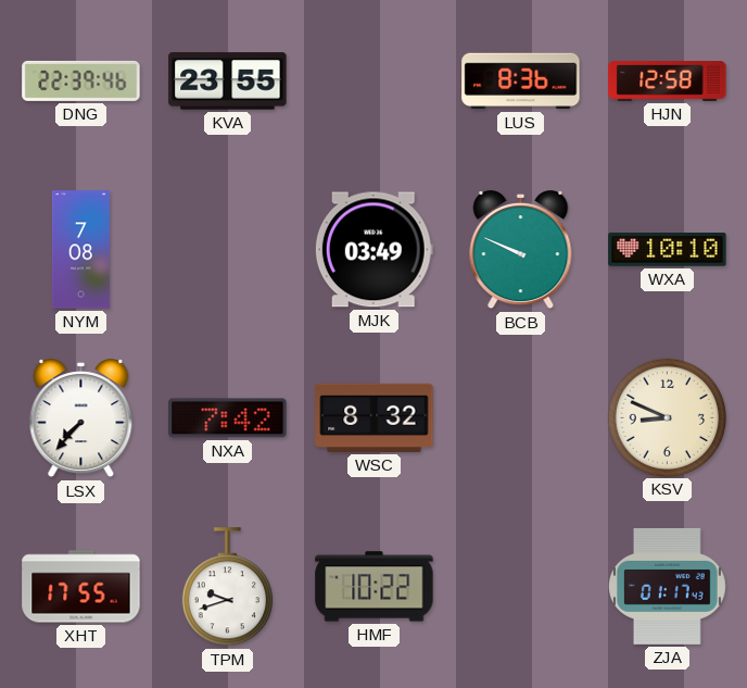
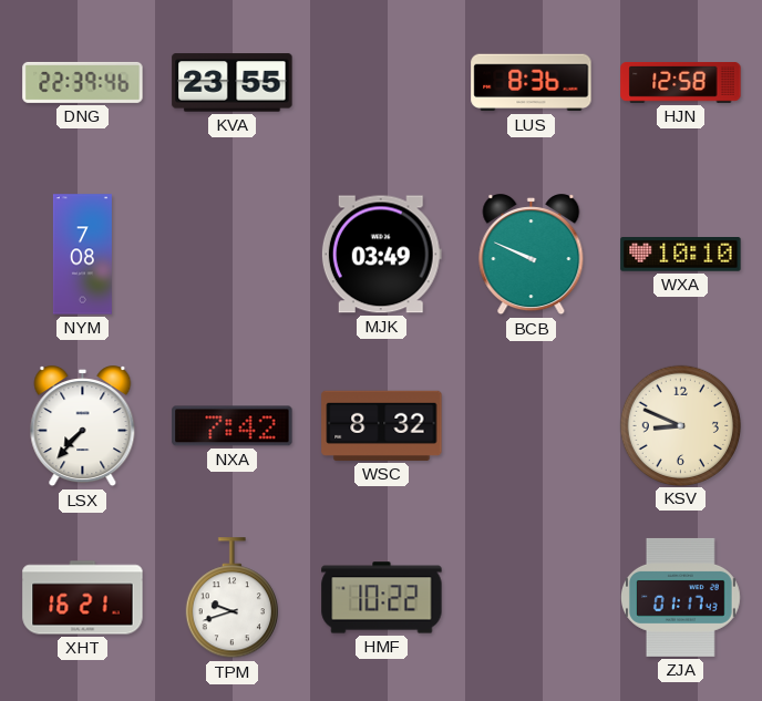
XHT: 17:55 -> 16:21
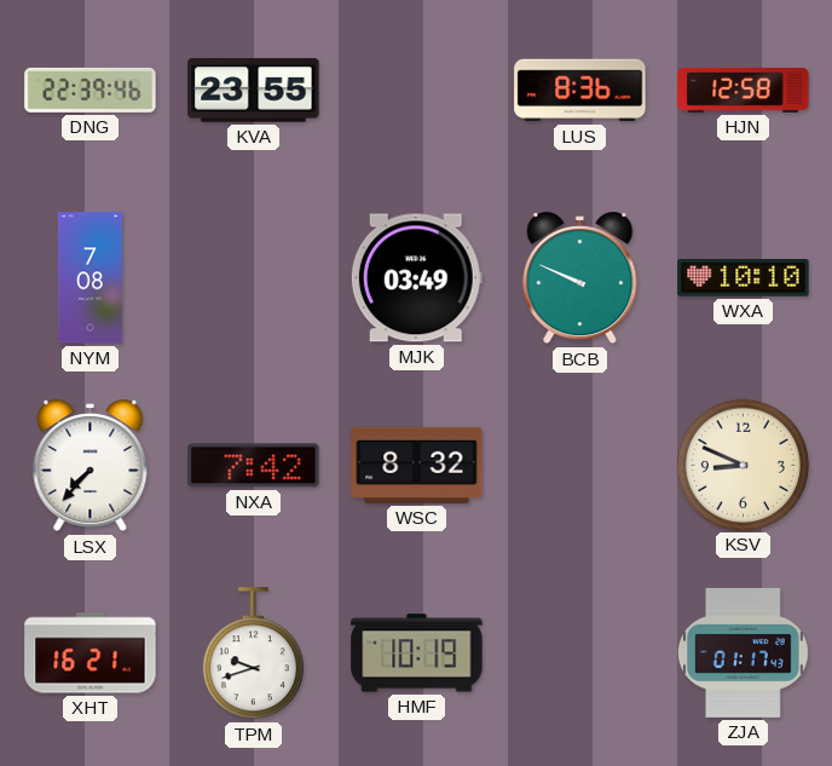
HMF: 10:22 -> 10:19
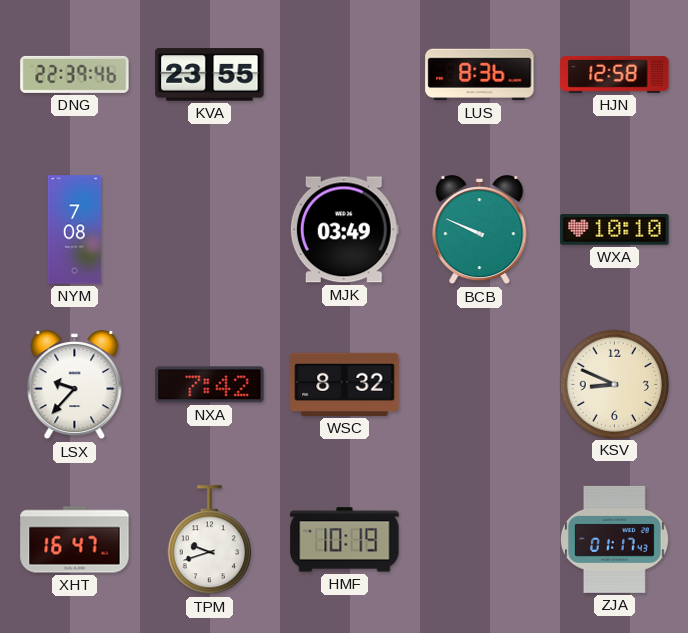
LSX: 7:37 -> 9:37
XHT: 16:21 -> 16:47
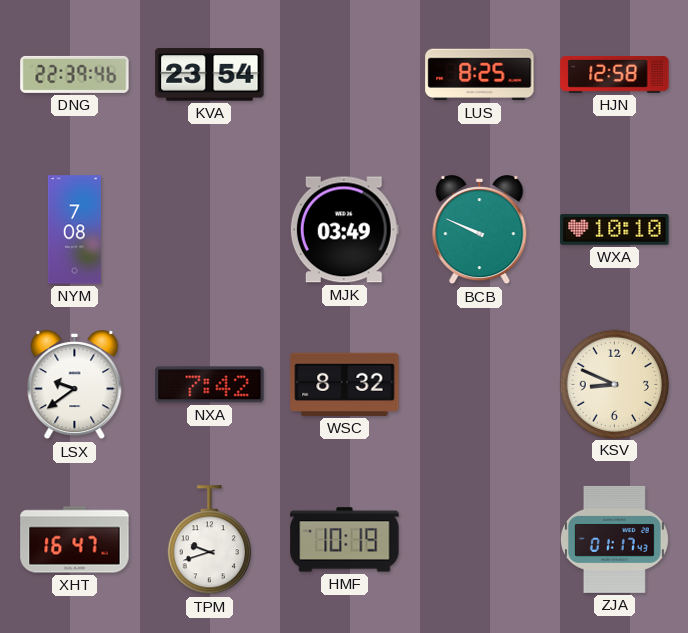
KVA: 23:55 -> 23:54
LUS: 8:36 -> 8:25
LSX: 9:37 -> 9:39
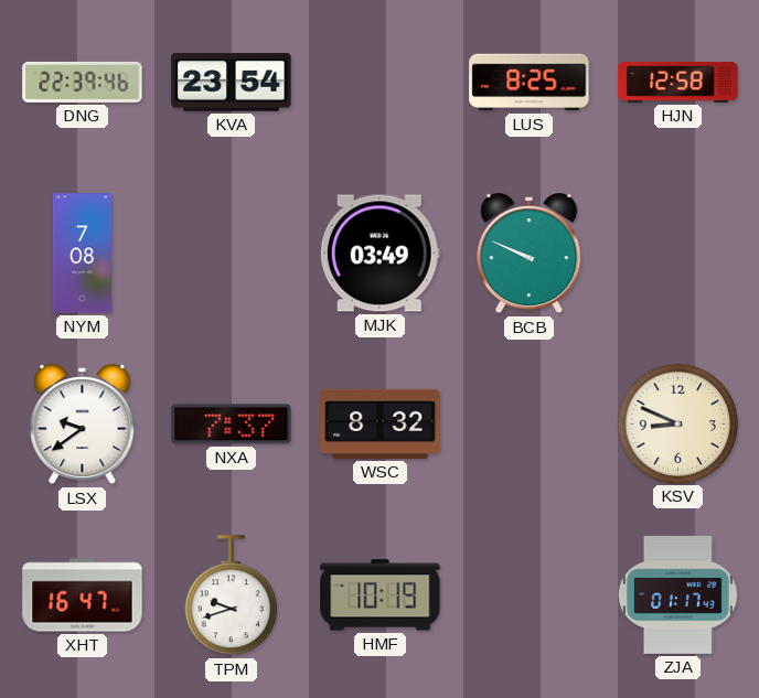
WXA: 10:10 -> none
NXA: 7:42 -> 7:37
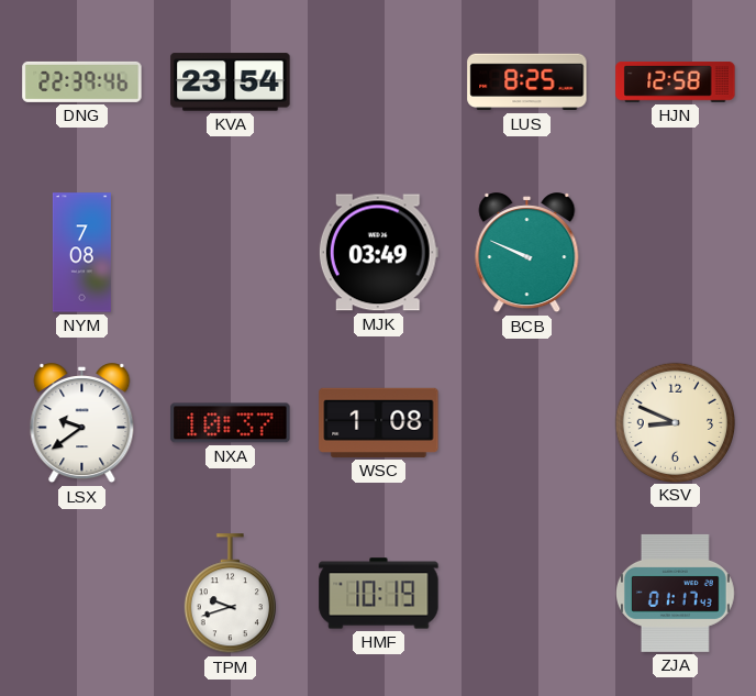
NXA: 7:37 -> 10:37
WSC: 8:32 -> 1:08
XHT: 16:47 -> none
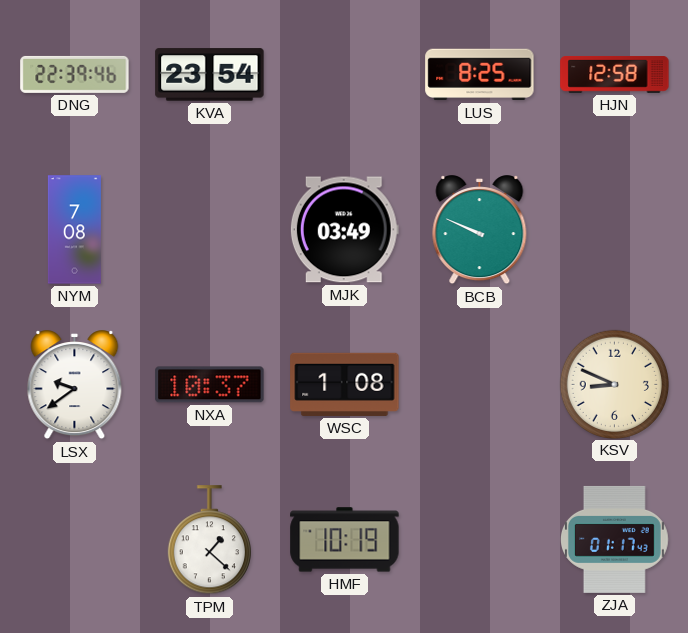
TPM: 9:42 -> 1:22
